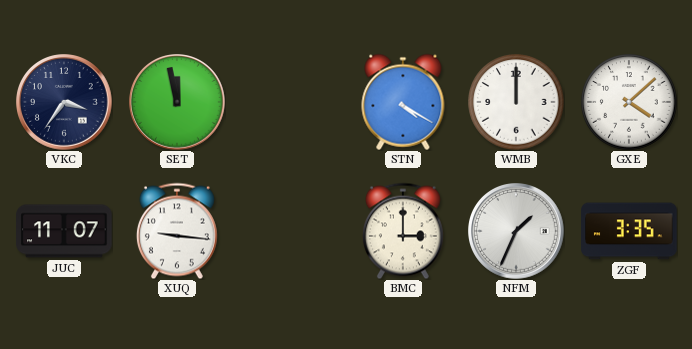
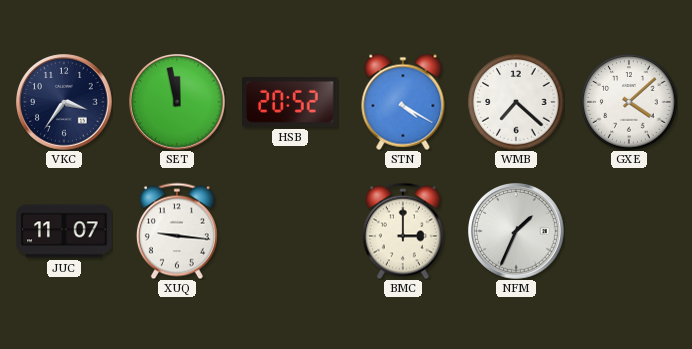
HSB: none -> 20:52
WMB: 12:00 -> 7:22
ZGF: 3:35 -> none
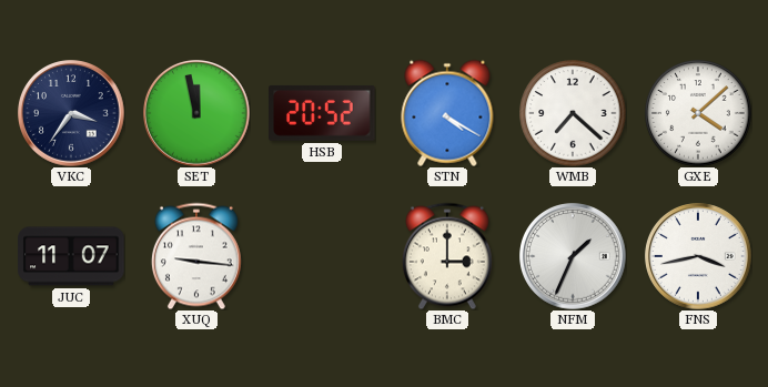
FNS: none -> 3:43
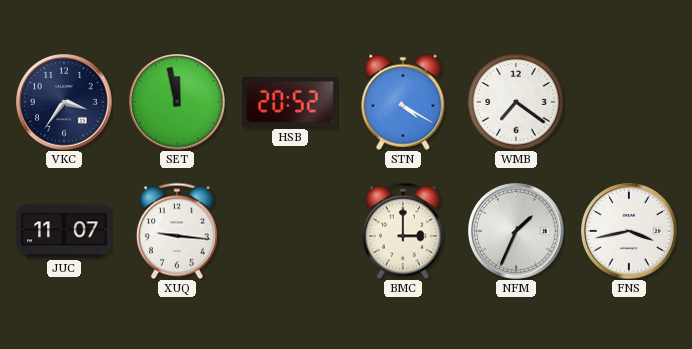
WMB: 7:22 -> 7:21
GXE: 4:08 -> none
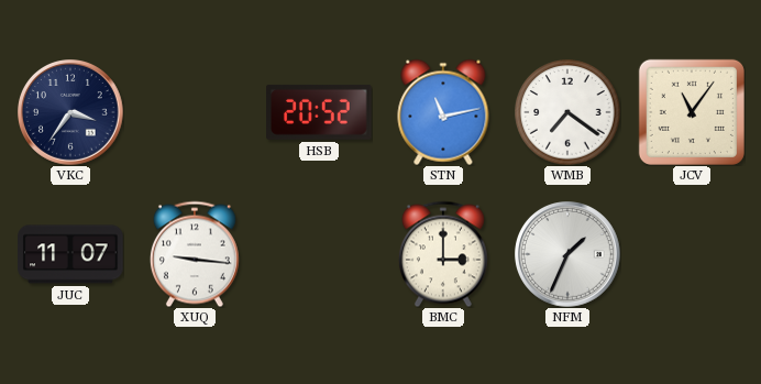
SET: 11:58 -> none
STN: 4:20 -> 11:13
JCV: none -> 11:06
FNS: 3:43 -> none
